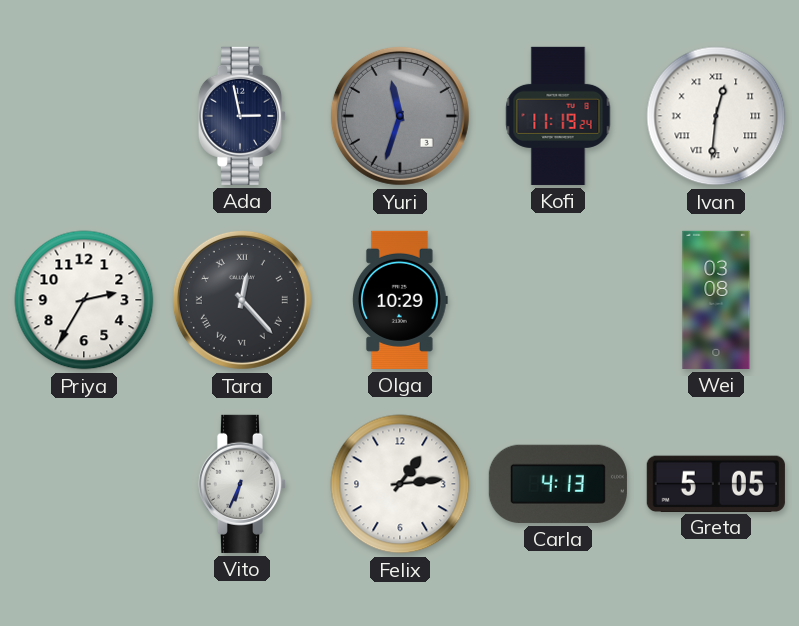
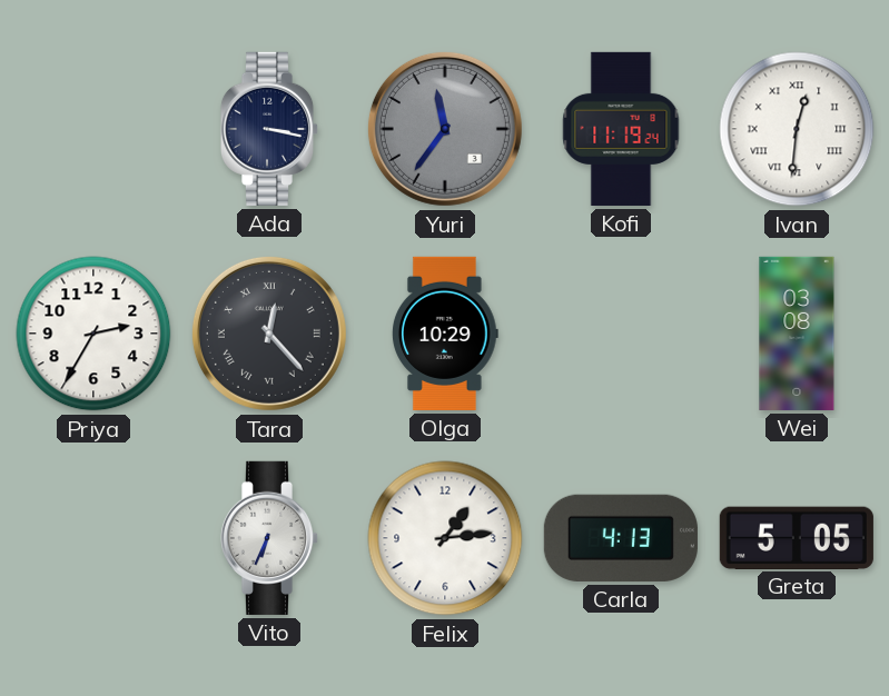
Ada: 2:58 -> 3:17
Yuri: 11:33 -> 11:36
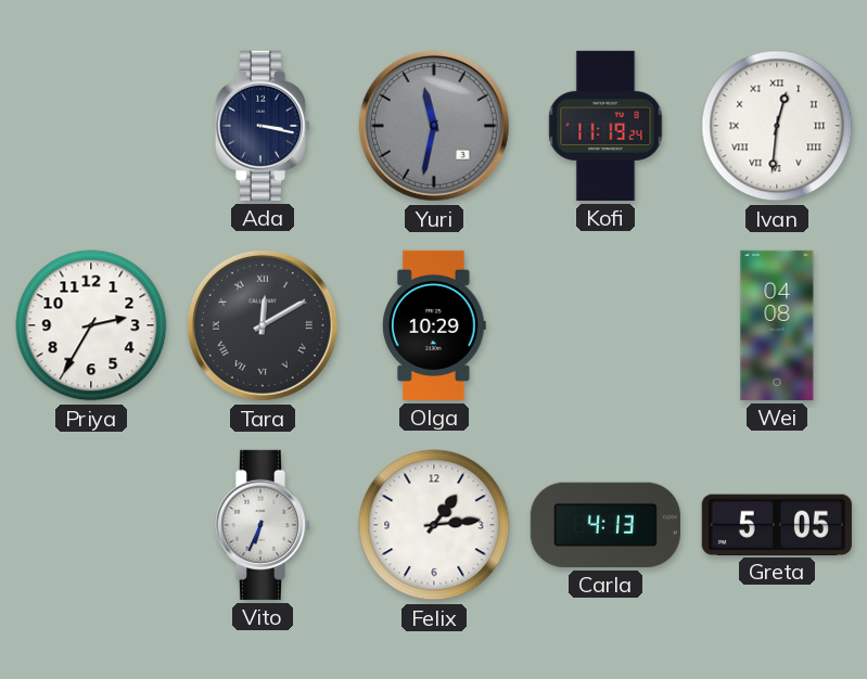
Yuri: 11:36 -> 11:32
Tara: 12:23 -> 12:10
Wei: 03:08 -> 04:08
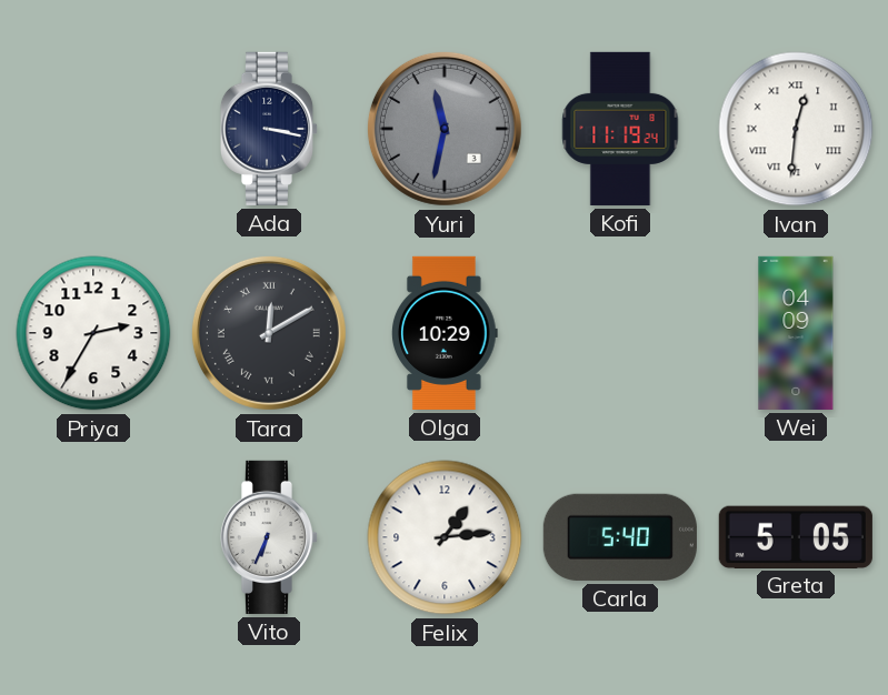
Wei: 04:08 -> 04:09
Carla: 4:13 -> 5:40
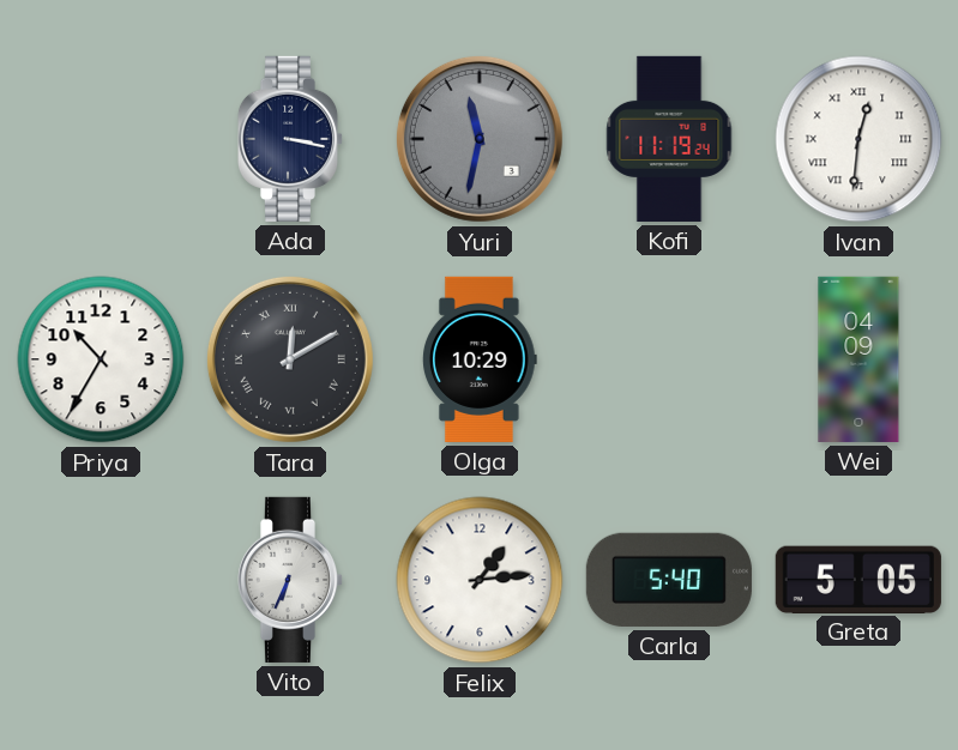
Priya: 2:35 -> 10:35
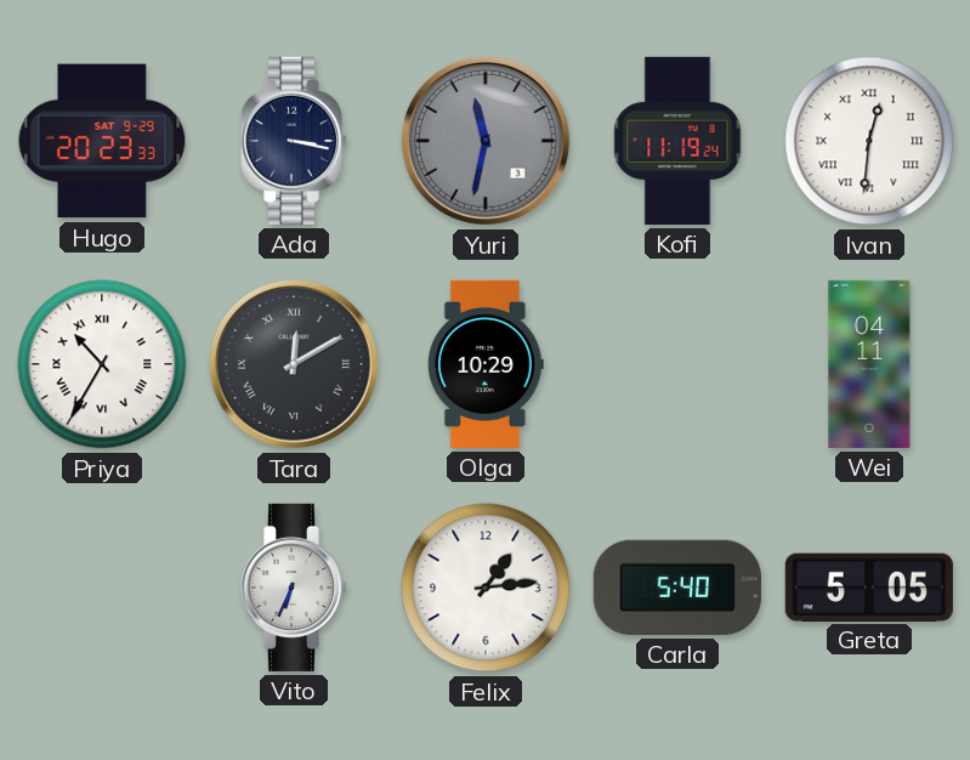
Hugo: none -> 20:23
Priya numerals: Arabic -> Roman
Wei: 04:09 -> 04:11
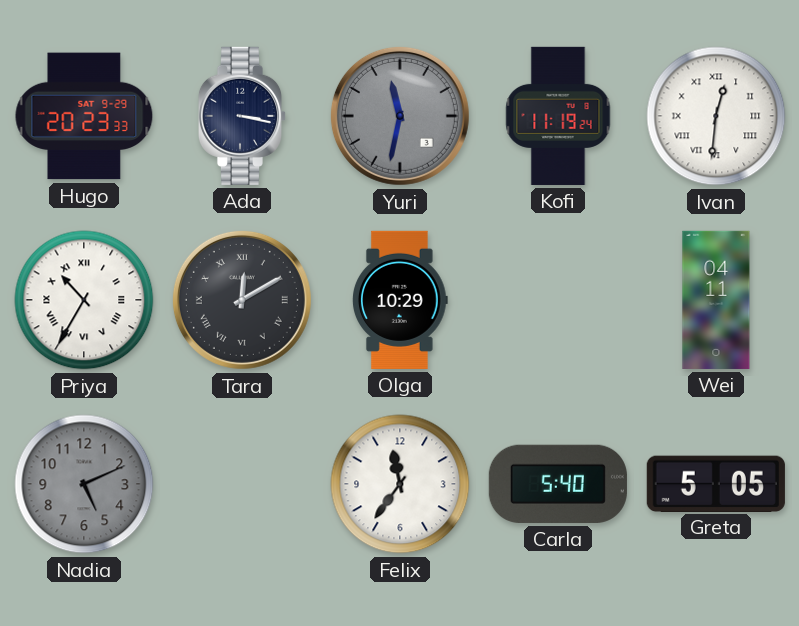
Nadia: none -> 5:11
Vito: 6:34 -> none
Felix: 1:14 -> 11:36
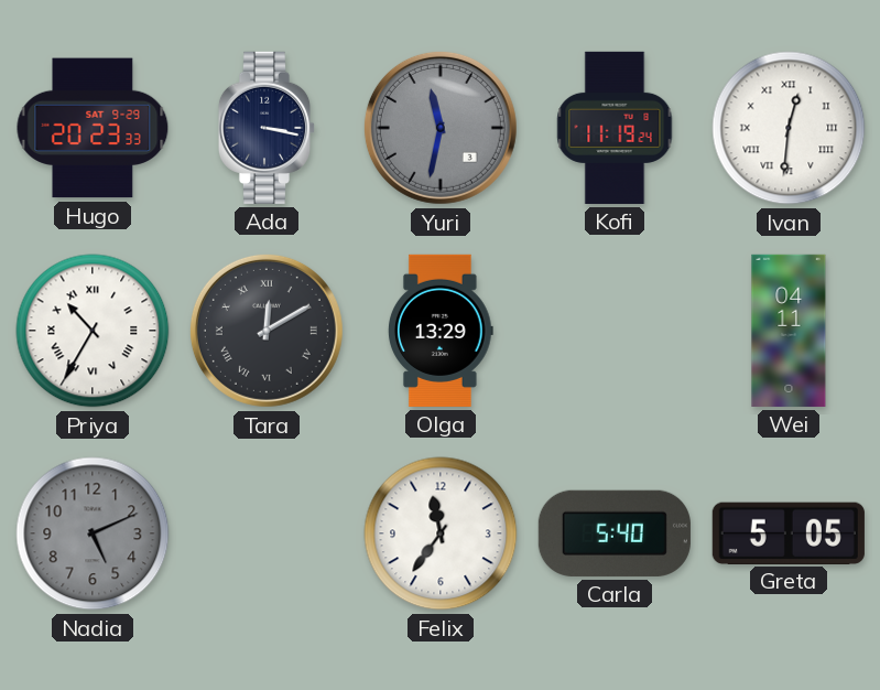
Olga: 10:29 -> 13:29
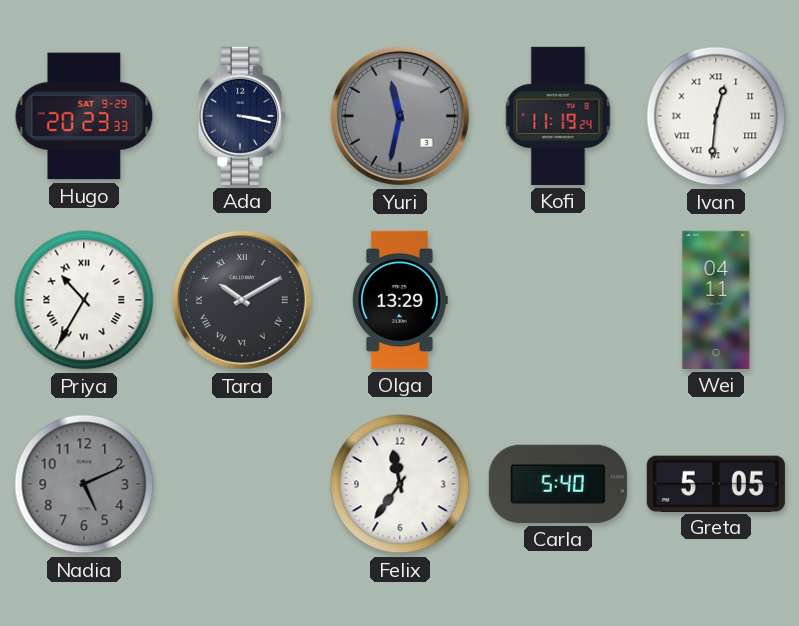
Tara: 12:10 -> 10:10
